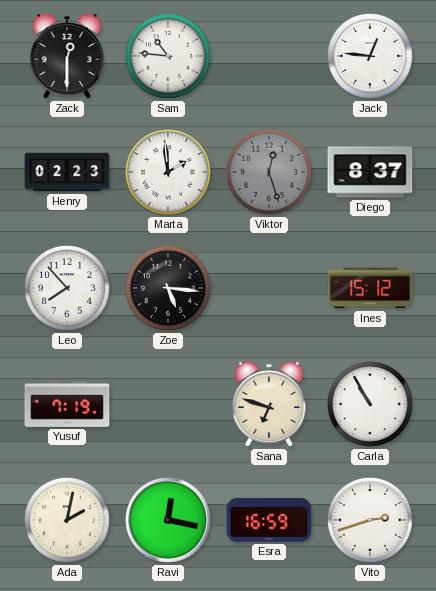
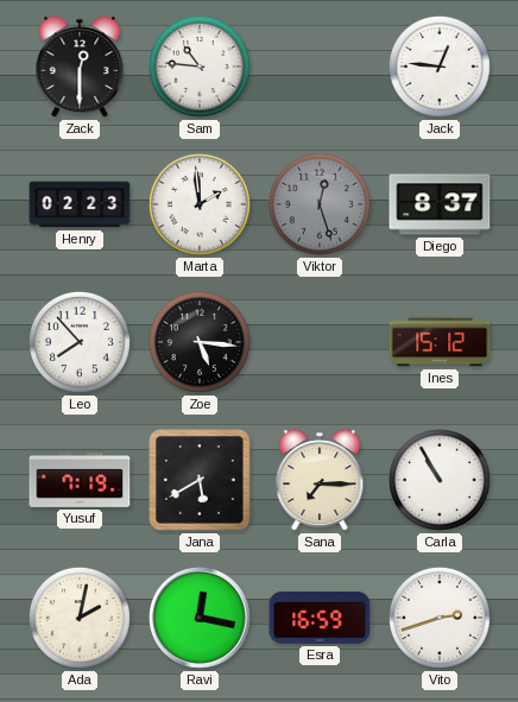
Jana: none -> 5:40
Sana: 6:48 -> 7:15
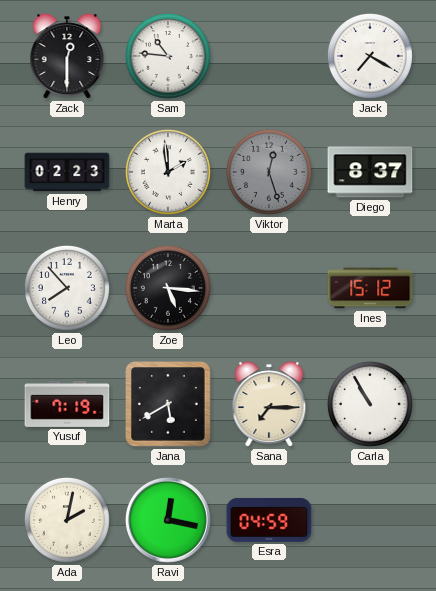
Jack: 12:46 -> 7:20
Esra: 16:59 -> 04:59
Vito: 2:42 -> none
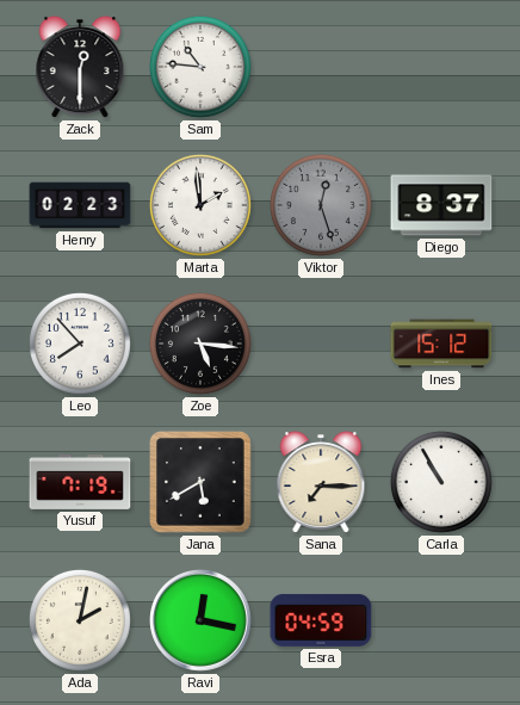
Jack: 7:20 -> none
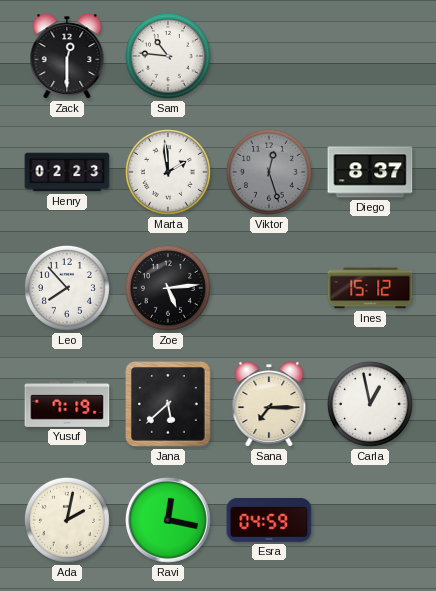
Zoe: 5:16 -> 5:14
Jana: 5:40 -> 5:38
Carla: 10:55 -> 12:58
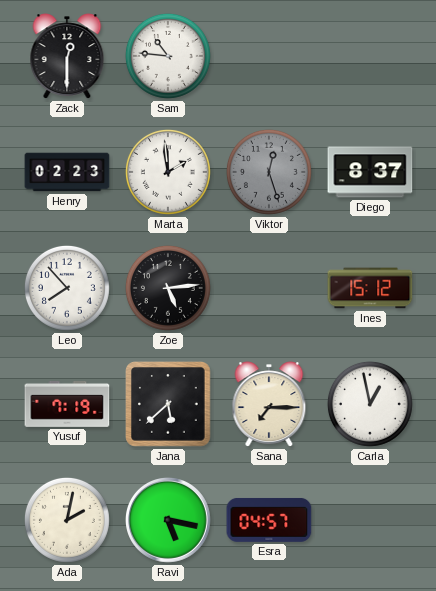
Ravi: 12:17 -> 5:17
Esra: 04:59 -> 04:57
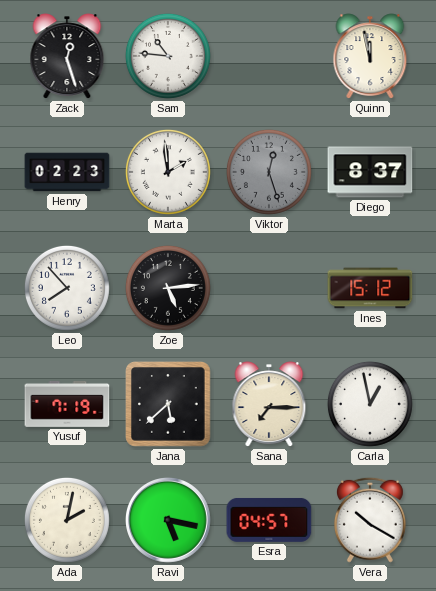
Zack: 12:30 -> 12:27
Quinn: none -> 11:58
Vera: none -> 10:20
